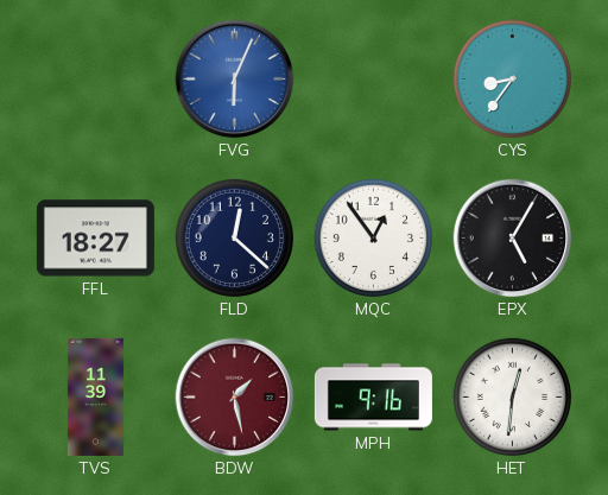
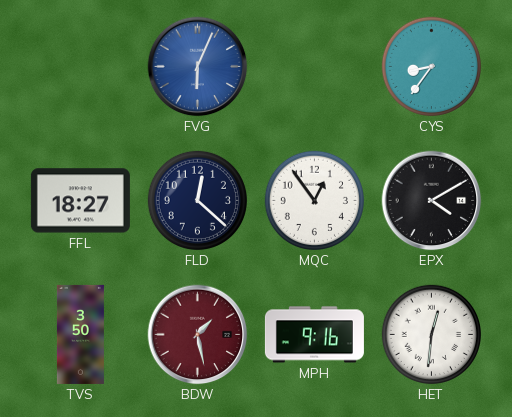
EPX: 5:05 -> 4:10
TVS: 11:39 -> 3:50
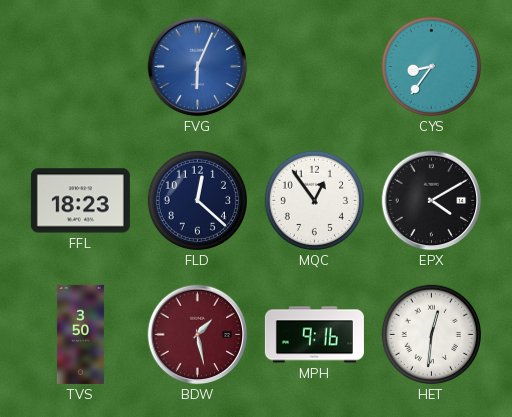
FFL: 18:27 -> 18:23
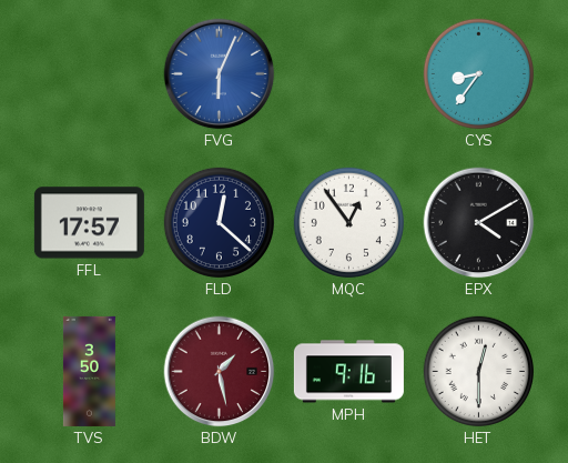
FFL: 18:23 -> 17:57
HET: 12:31 -> 12:30
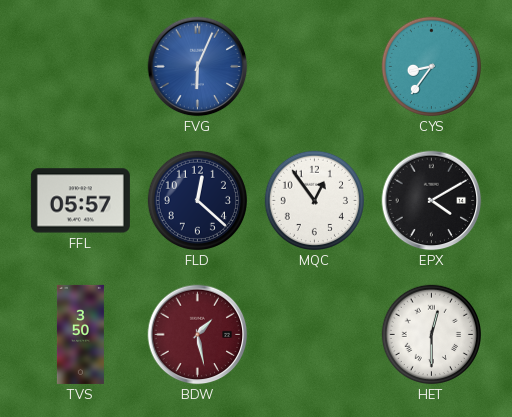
FFL: 17:57 -> 05:57
MPH: 9:16 -> none
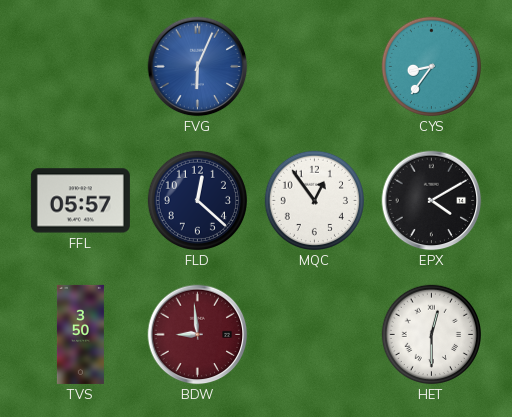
BDW: 1:28 -> 8:59
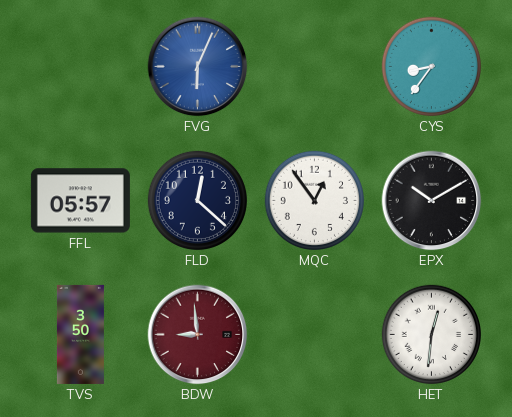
EPX: 4:10 -> 10:10
HET: 12:30 -> 12:31
